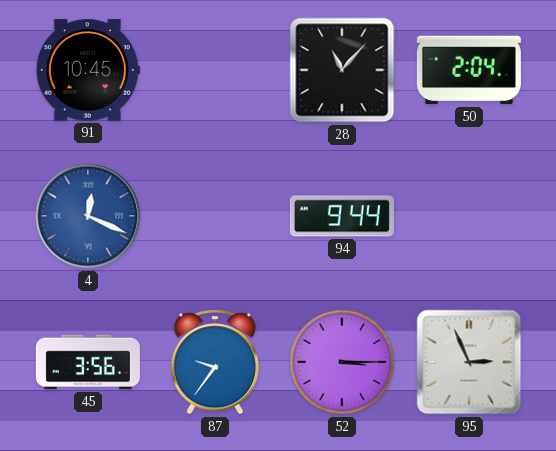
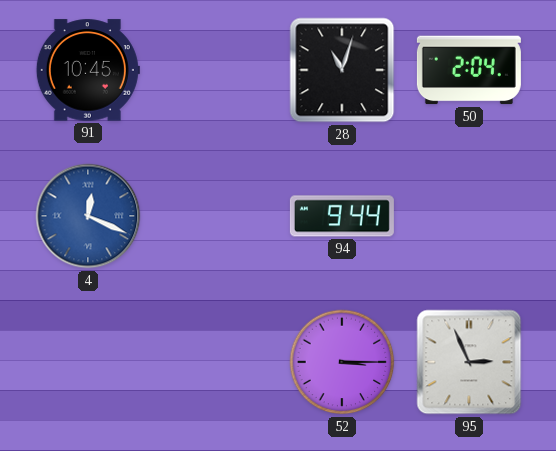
28: 11:07 -> 11:03
45: 3:56 -> none
87: 9:36 -> none
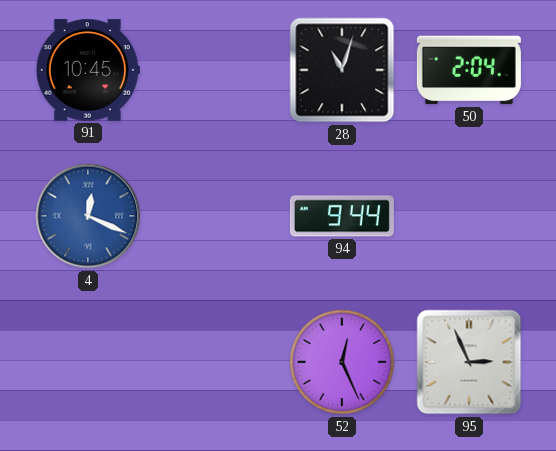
52: 3:15 -> 12:26
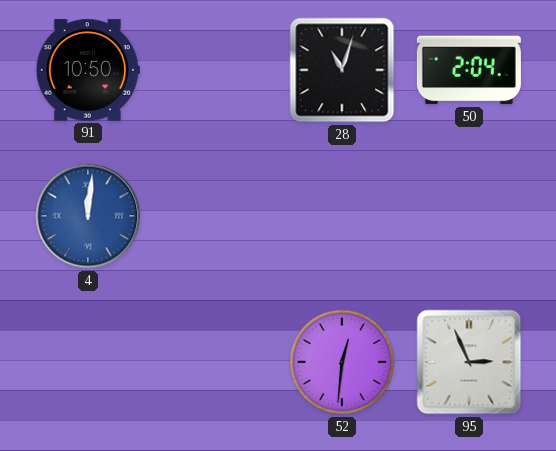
91: 10:45 -> 10:50
4: 12:19 -> 12:01
94: 9:44 -> none
52: 12:26 -> 12:31
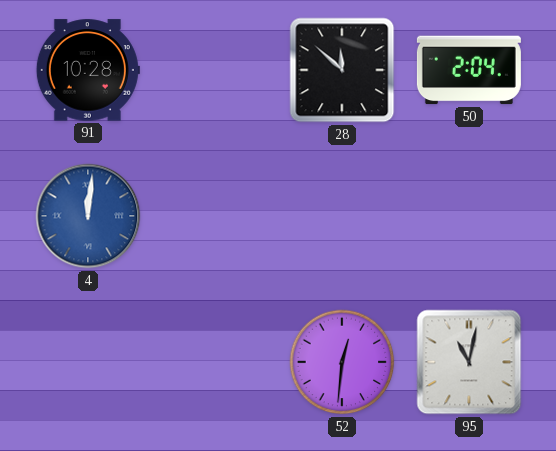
91: 10:50 -> 10:28
28: 11:03 -> 11:52
95: 2:56 -> 11:02
